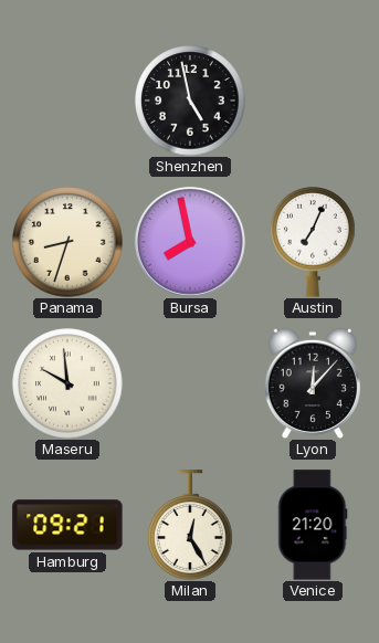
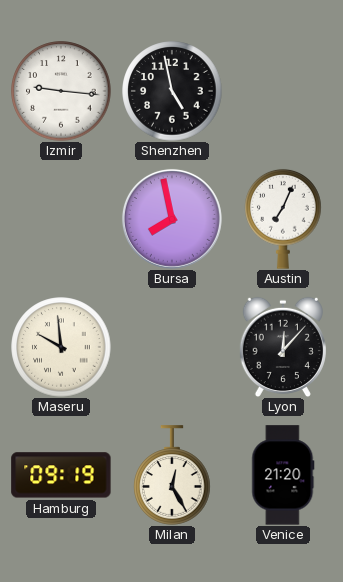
Izmir: none -> 9:16
Panama: 8:33 -> none
Hamburg: 09:21 -> 09:19
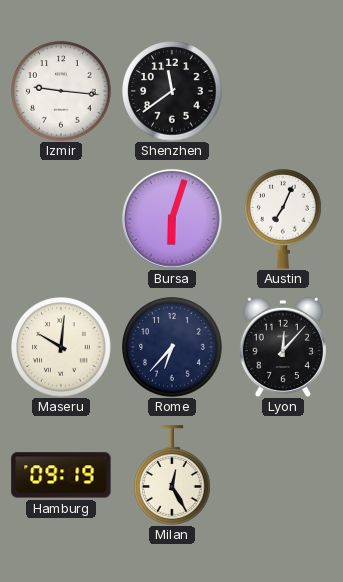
Shenzhen: 4:58 -> 11:39
Bursa: 7:58 -> 6:03
Maseru: 9:59 -> 10:01
Rome: none -> 6:37
Venice: 21:20 -> none
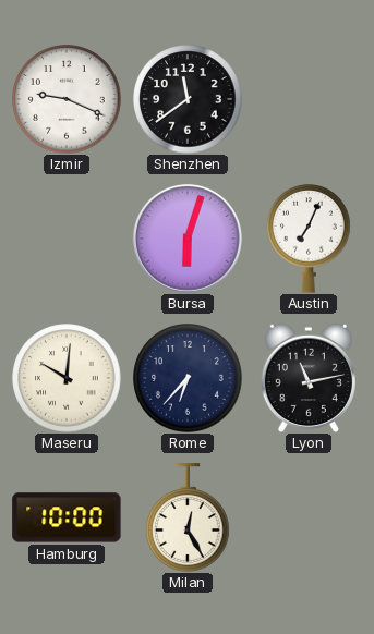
Izmir: 9:16 -> 9:19
Lyon: 12:07 -> 11:13
Hamburg: 09:19 -> 10:00
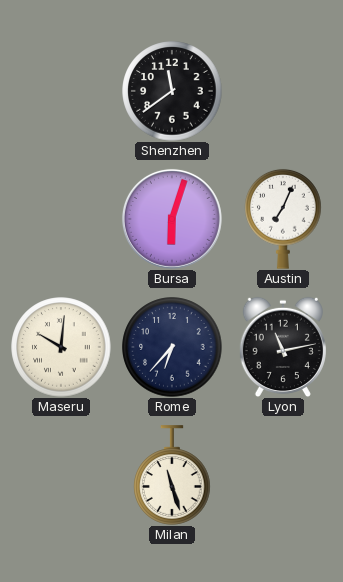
Izmir: 9:19 -> none
Hamburg: 10:00 -> none
Milan: 12:25 -> 11:27
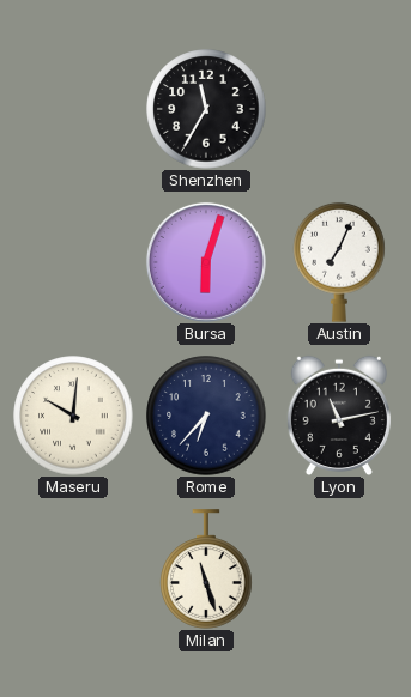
Shenzhen: 11:39 -> 11:35
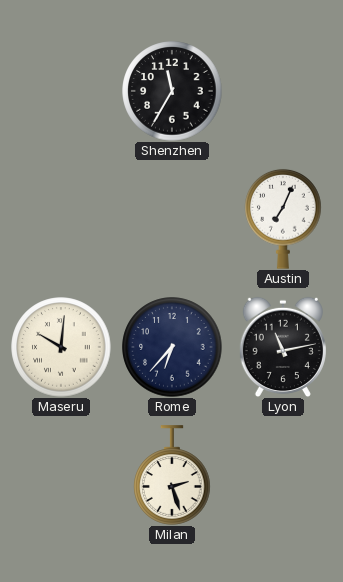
Bursa: 6:03 -> none
Milan: 11:27 -> 2:27
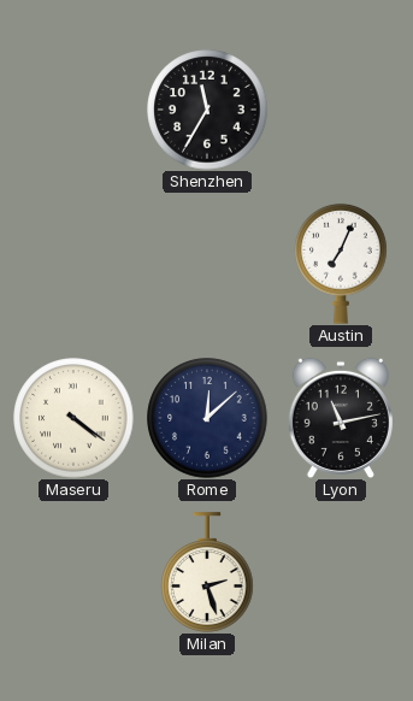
Maseru: 10:01 -> 4:21
Rome: 6:37 -> 12:08
